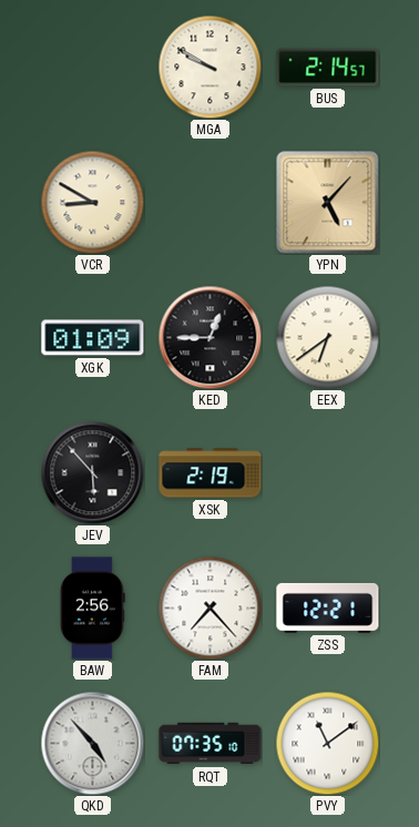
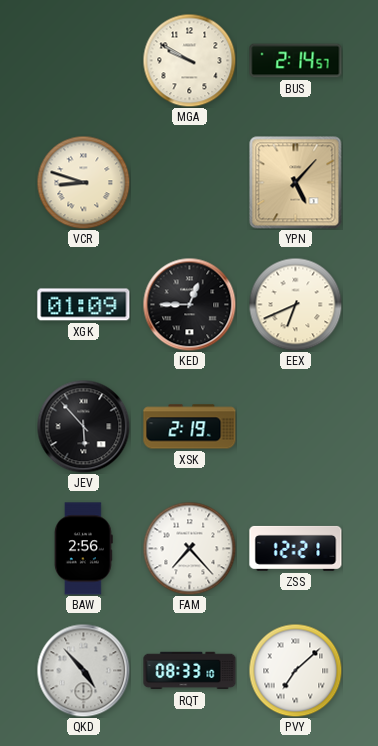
VCR: 8:50 -> 8:48
EEX: 6:39 -> 6:41
RQT: 07:35 -> 08:33
PVY: 11:09 -> 7:08
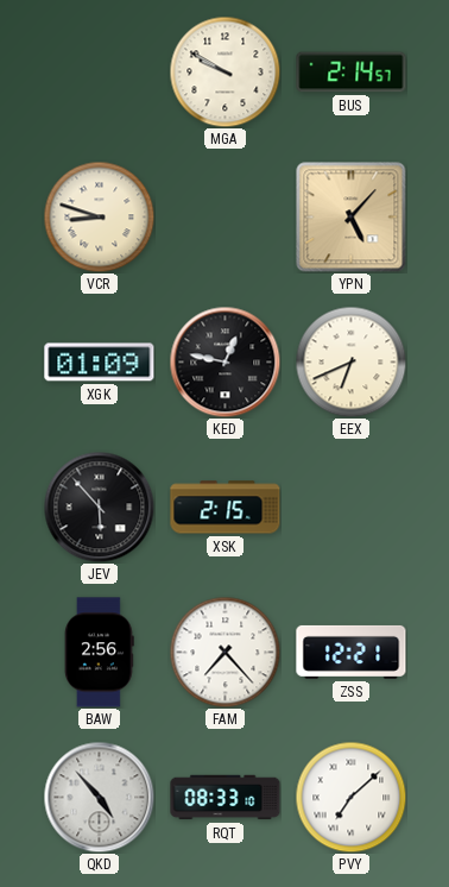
KED: 12:45 -> 12:47
XSK: 2:19 -> 2:15
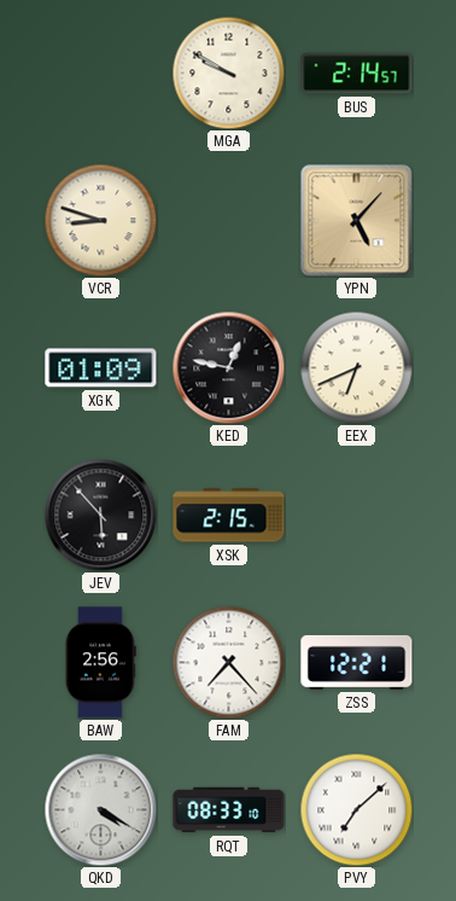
QKD: 4:53 -> 4:20
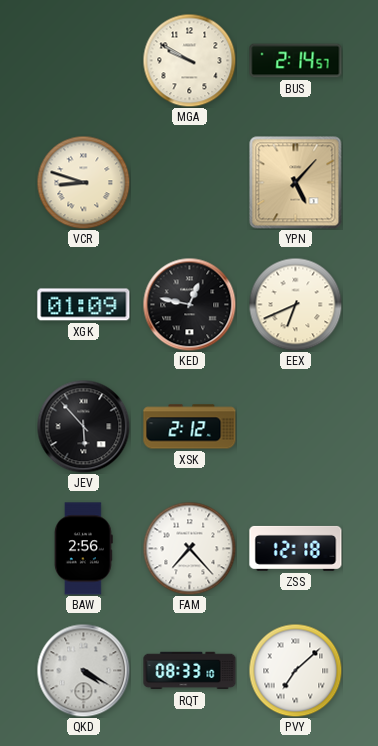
XSK: 2:15 -> 2:12
ZSS: 12:21 -> 12:18
